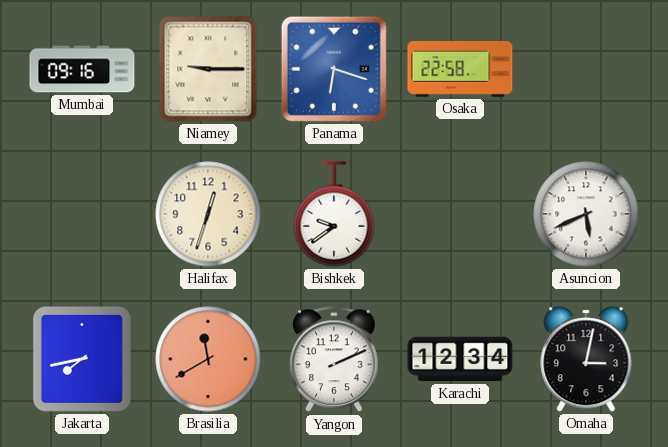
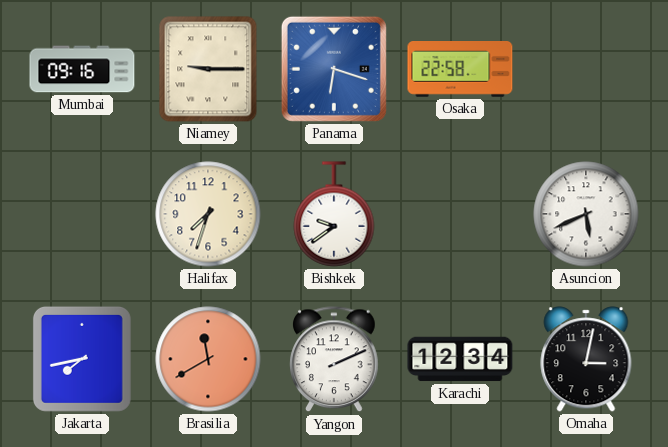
Halifax: 12:33 -> 7:33
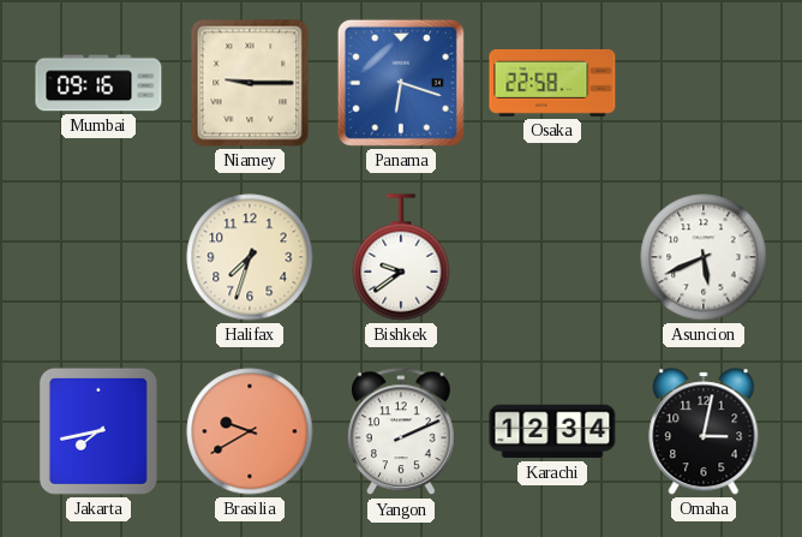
Brasilia: 11:40 -> 9:40
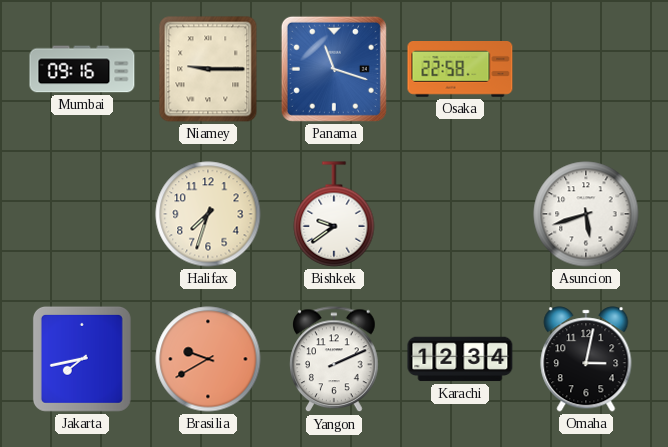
Panama: 6:18 -> 11:18
Asuncion: 5:41 -> 5:42
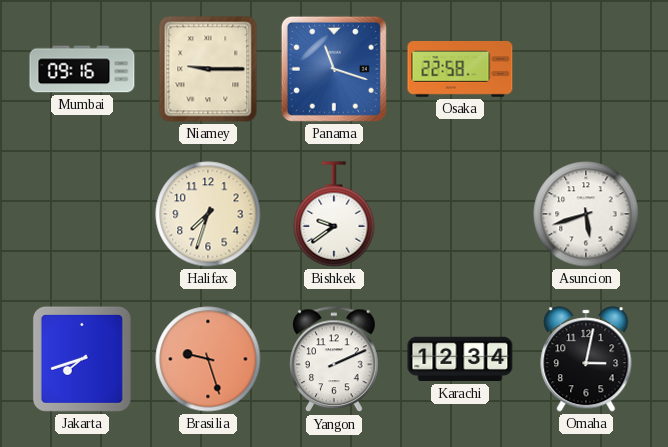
Jakarta: 7:43 -> 7:42
Brasilia: 9:40 -> 9:27
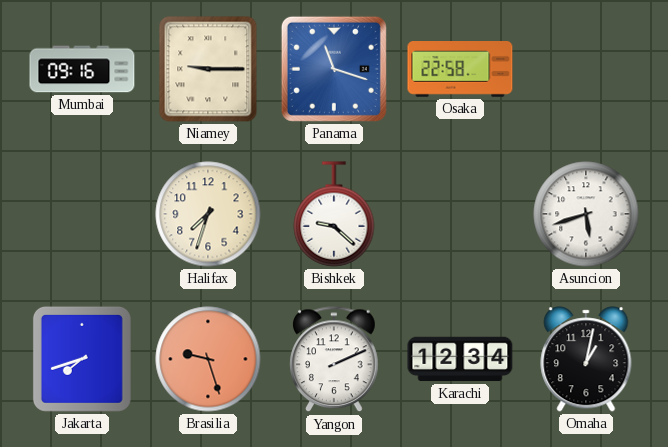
Bishkek: 9:39 -> 9:22
Omaha: 3:02 -> 1:02
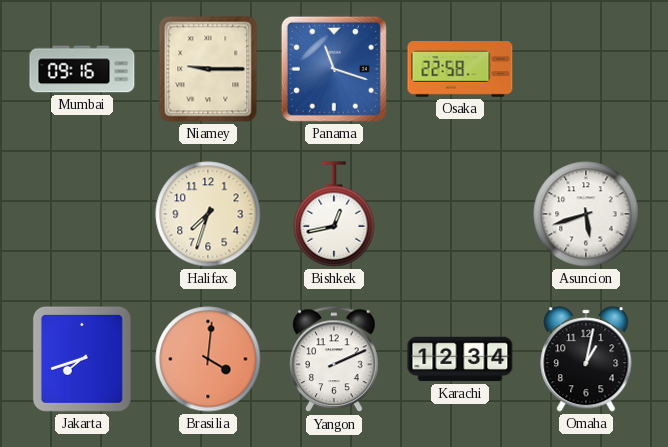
Bishkek: 9:22 -> 12:43
Brasilia: 9:27 -> 4:01
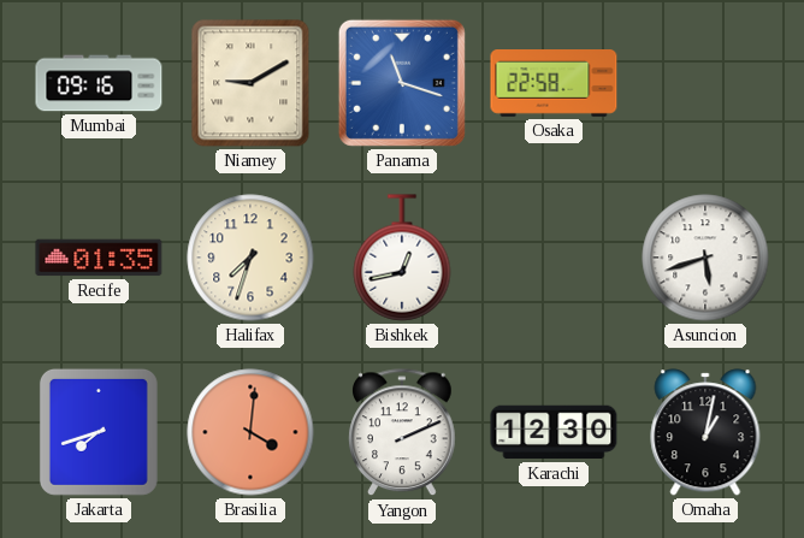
Niamey: 9:15 -> 9:10
Recife: none -> 01:35
Karachi: 12:34 -> 12:30
